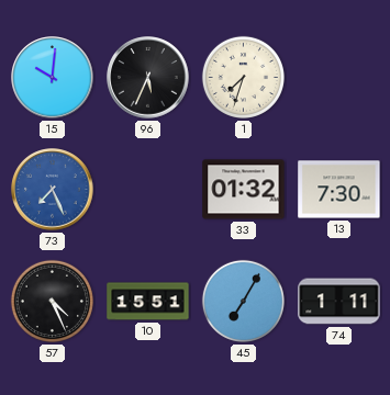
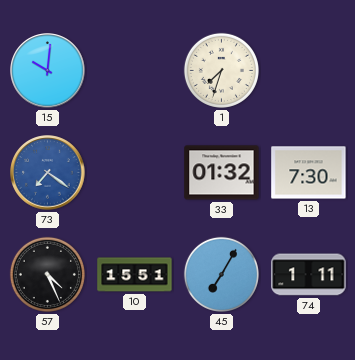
96: 5:34 -> none
73: 7:26 -> 7:21
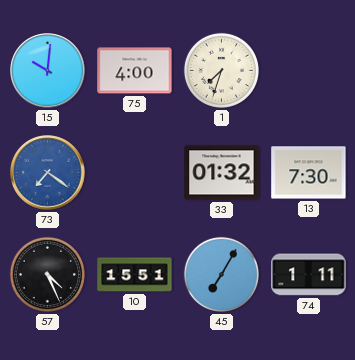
75: none -> 4:00
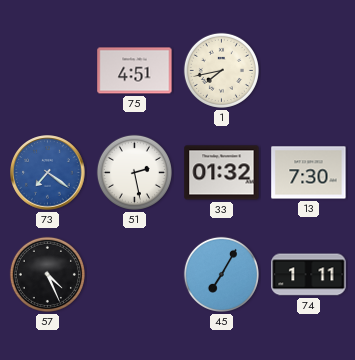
15: 10:01 -> none
75: 4:00 -> 4:51
1: 7:33 -> 7:43
51: none -> 2:28
10: 15:51 -> none
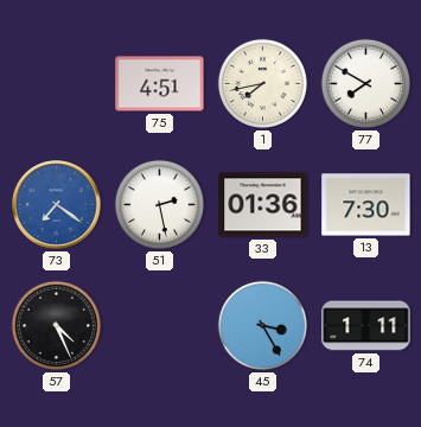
77: none -> 7:50
33: 01:32 -> 01:36
45: 7:05 -> 3:25
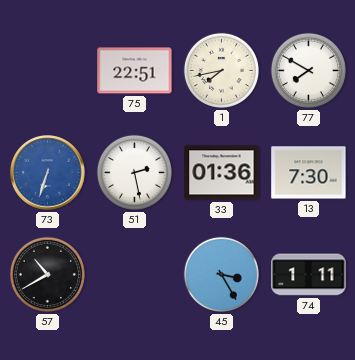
75: 4:51 -> 22:51
73: 7:21 -> 6:33
57: 4:26 -> 10:40
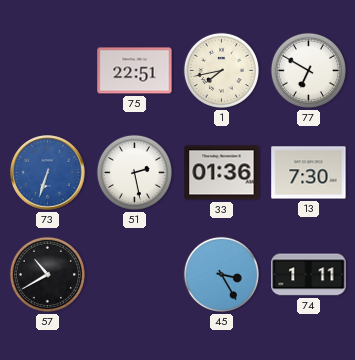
77: 7:50 -> 6:50
